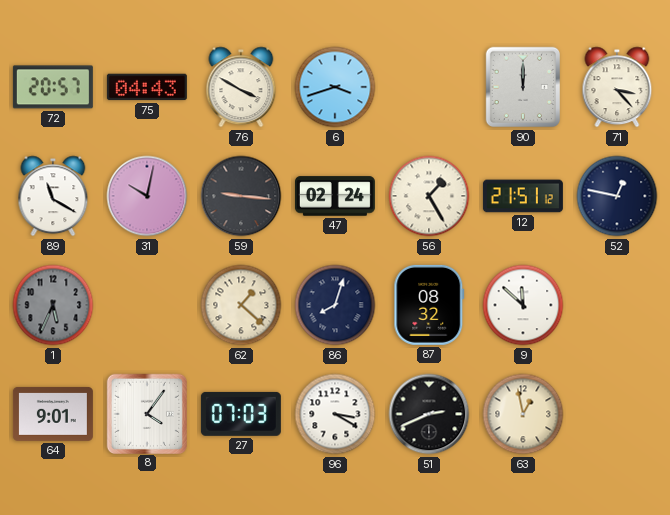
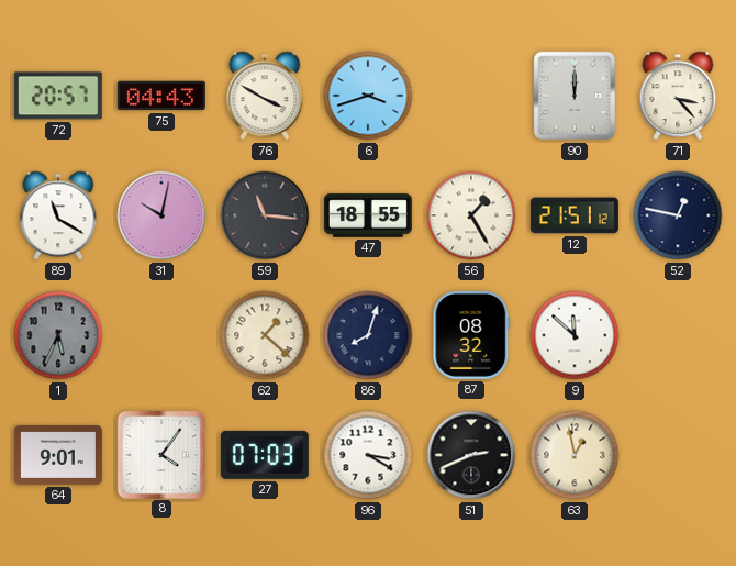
59: 9:16 -> 11:16
47: 02:24 -> 18:55
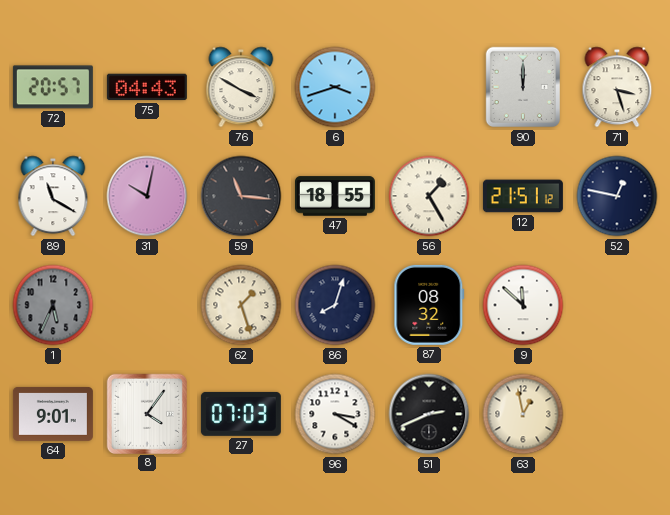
71: 3:23 -> 3:27
62: 1:22 -> 1:27
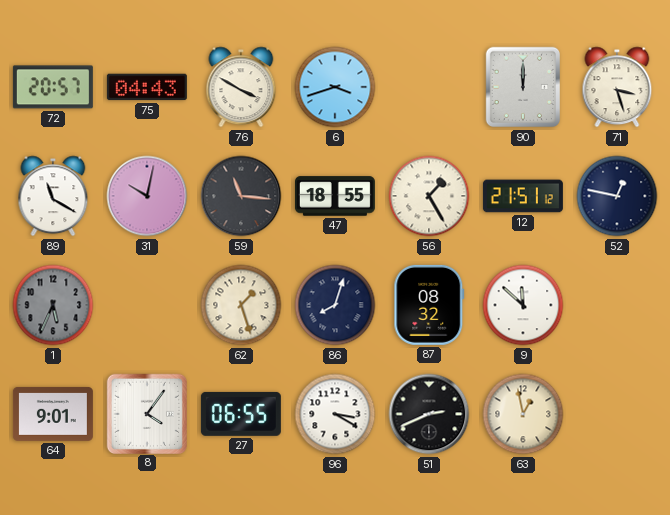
27: 07:03 -> 06:55
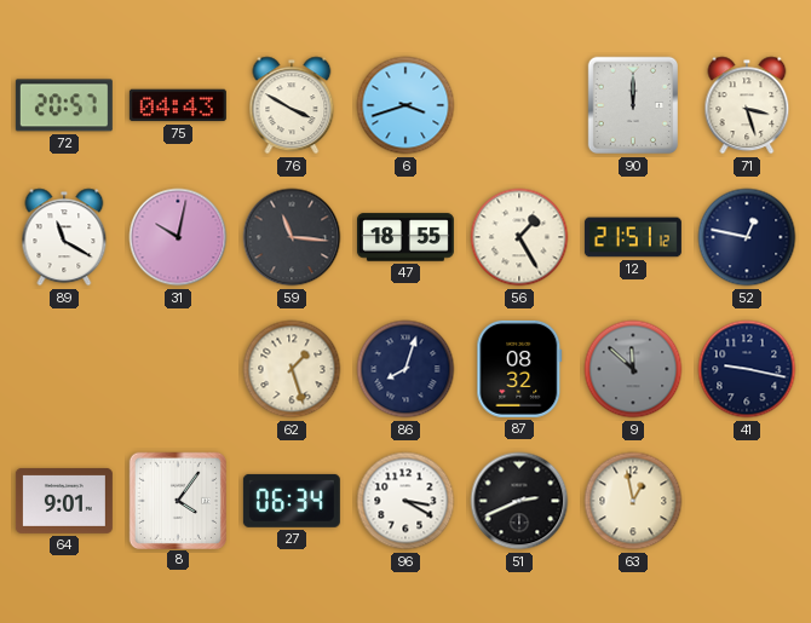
1: 5:34 -> none
9 dial: white -> grey
41: none -> 9:17
27: 06:55 -> 06:34
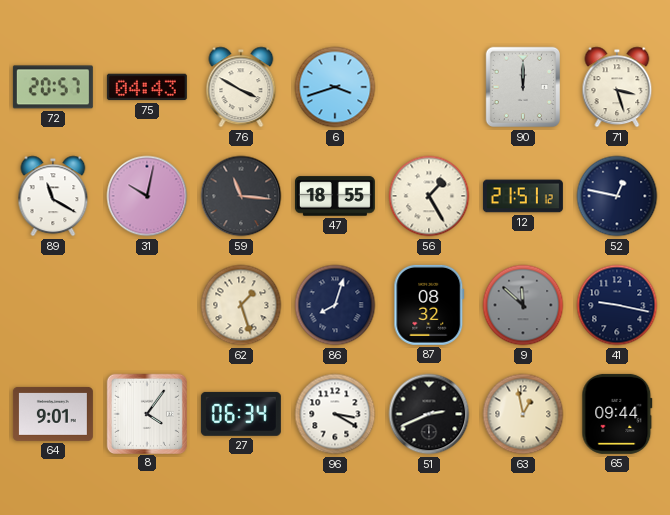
65: none -> 09:44
